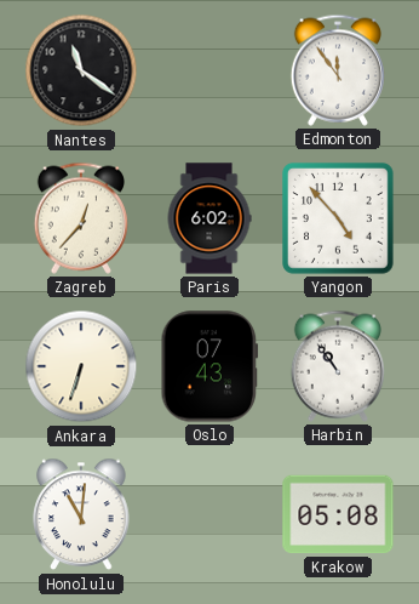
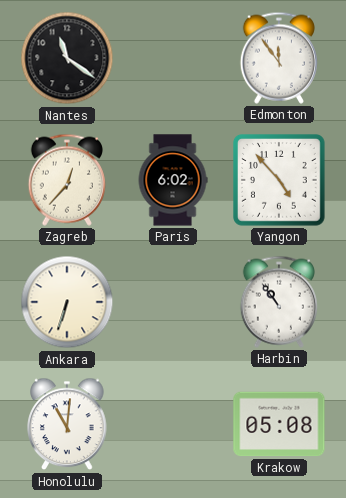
Oslo: 07:43 -> none
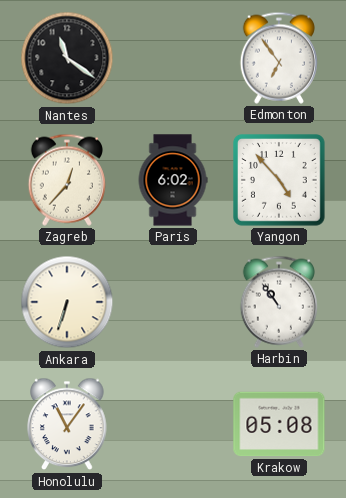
Edmonton: 11:54 -> 6:54
Honolulu: 11:01 -> 11:06
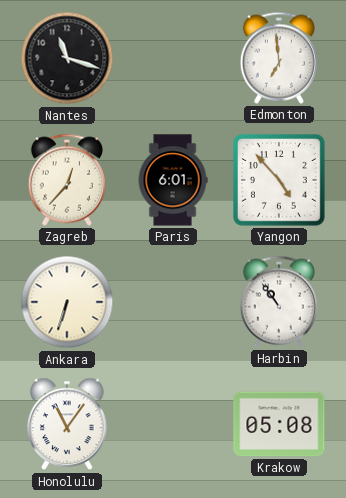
Nantes: 11:21 -> 11:18
Edmonton: 6:54 -> 6:59
Paris: 6:02 -> 6:01
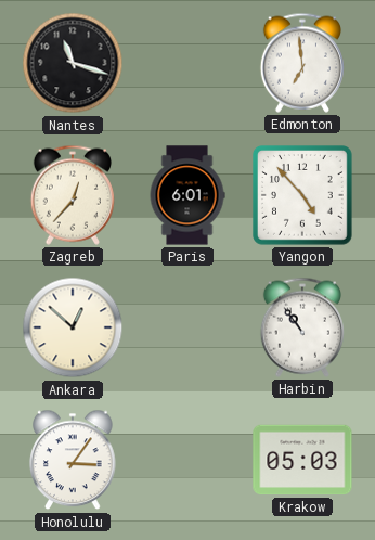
Ankara: 6:33 -> 12:52
Honolulu: 11:06 -> 3:06
Krakow: 05:08 -> 05:03
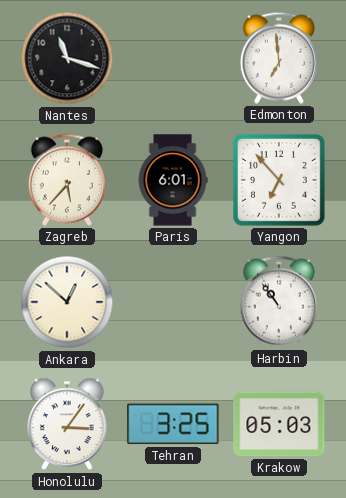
Zagreb: 12:37 -> 5:37
Yangon: 4:53 -> 6:53
Tehran: none -> 3:25
